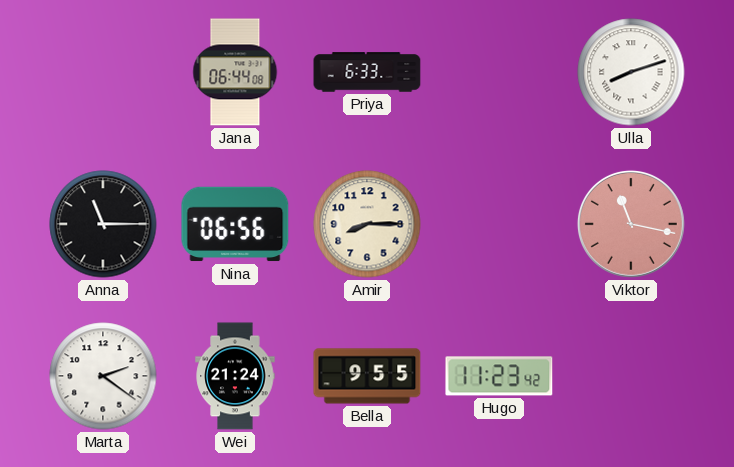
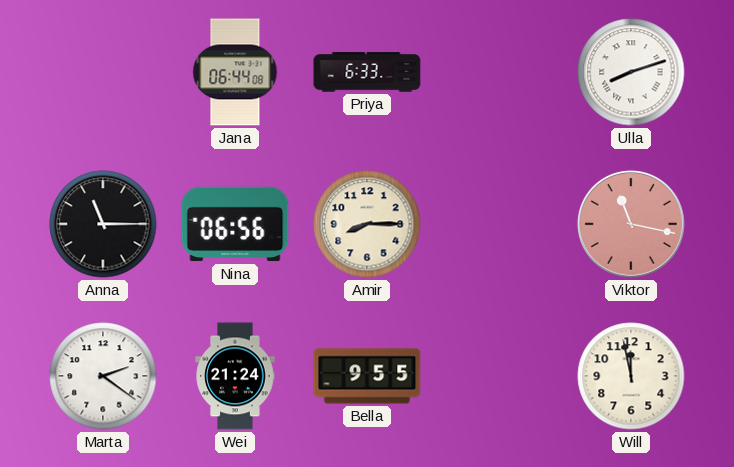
Hugo: 11:23 -> none
Will: none -> 11:58
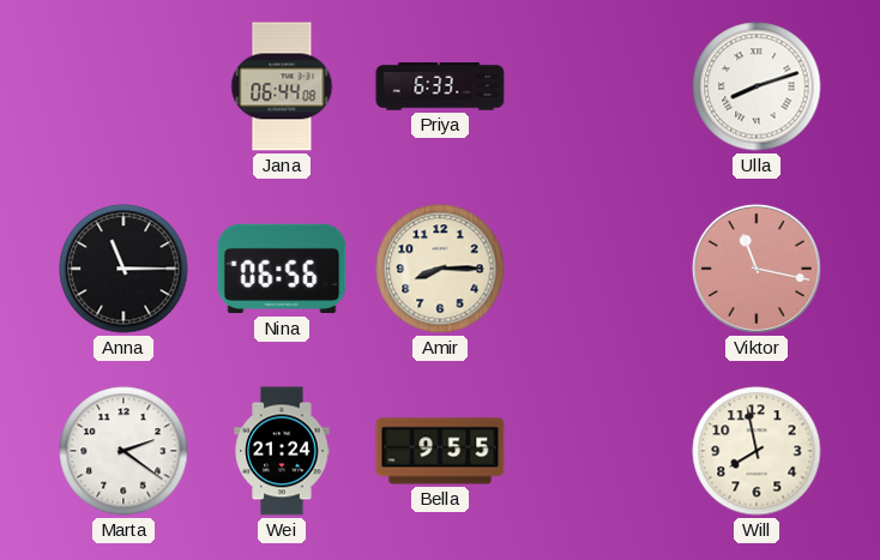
Will: 11:58 -> 7:58
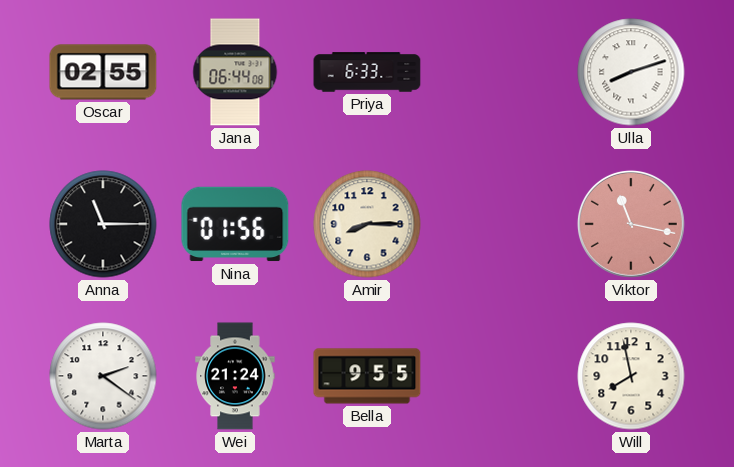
Oscar: none -> 02:55
Nina: 06:56 -> 01:56
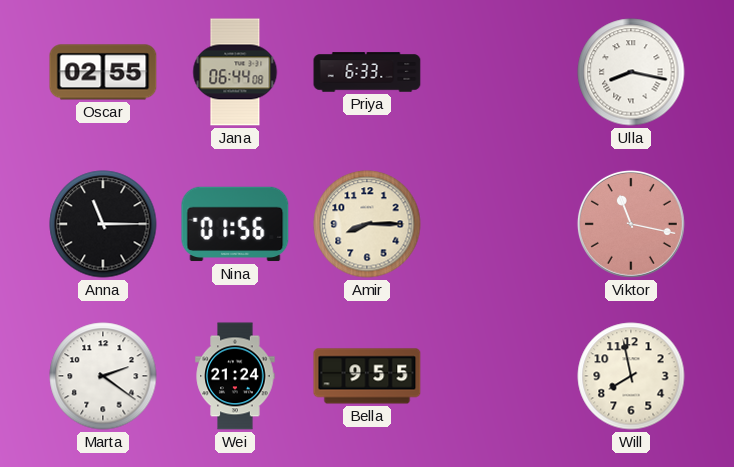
Ulla: 8:12 -> 8:17
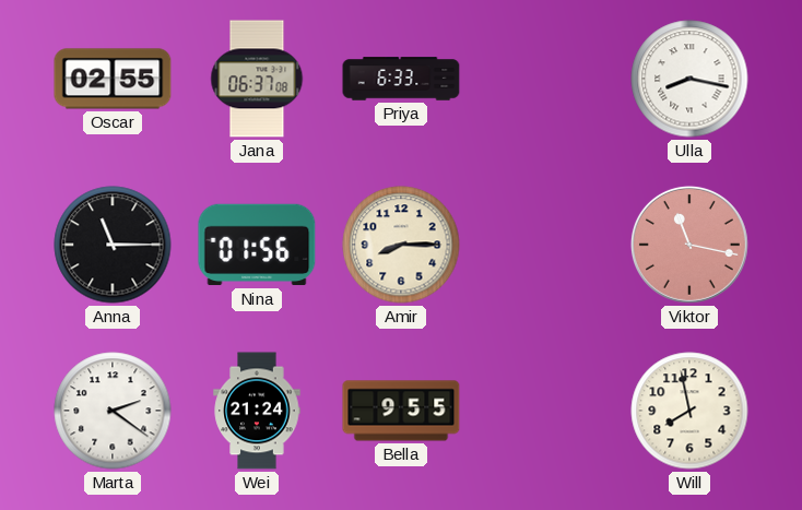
Jana: 06:44 -> 06:37
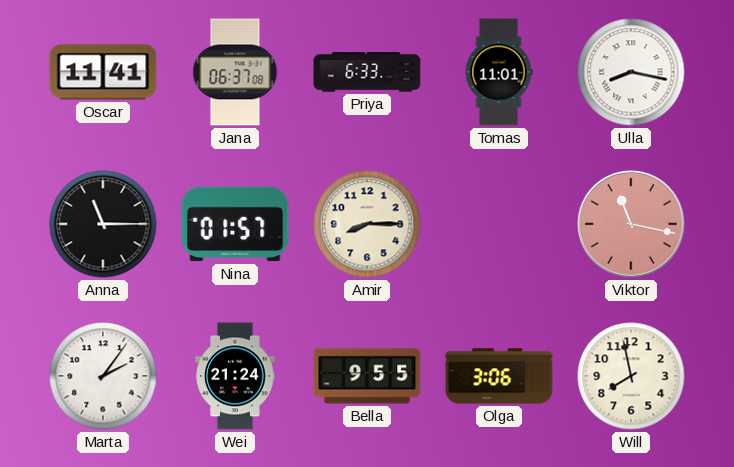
Oscar: 02:55 -> 11:41
Tomas: none -> 11:01
Nina: 01:56 -> 01:57
Marta: 2:21 -> 2:06
Olga: none -> 3:06
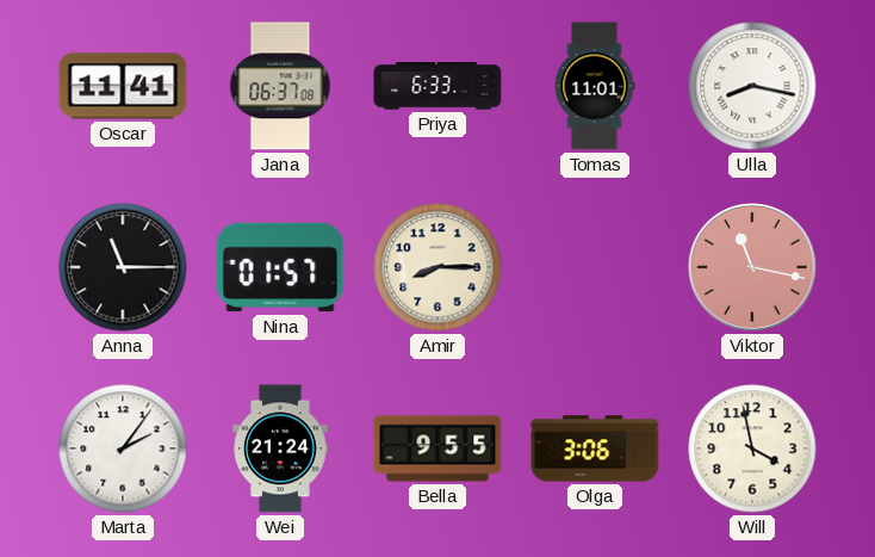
Will: 7:58 -> 3:58
